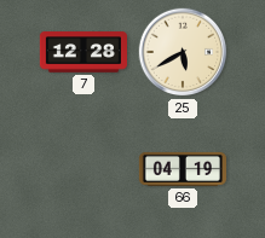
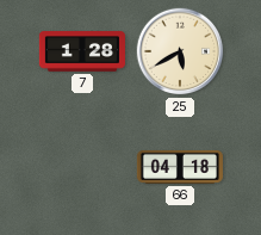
7: 12:28 -> 1:28
66: 04:19 -> 04:18
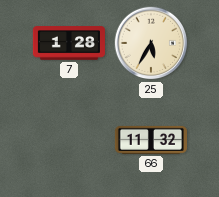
25: 5:40 -> 5:35
66: 04:18 -> 11:32
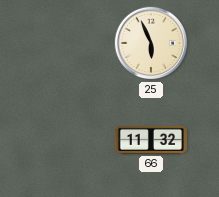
7: 1:28 -> none
25: 5:35 -> 5:56
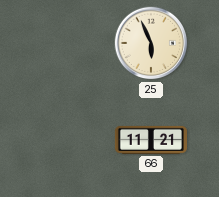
66: 11:32 -> 11:21
